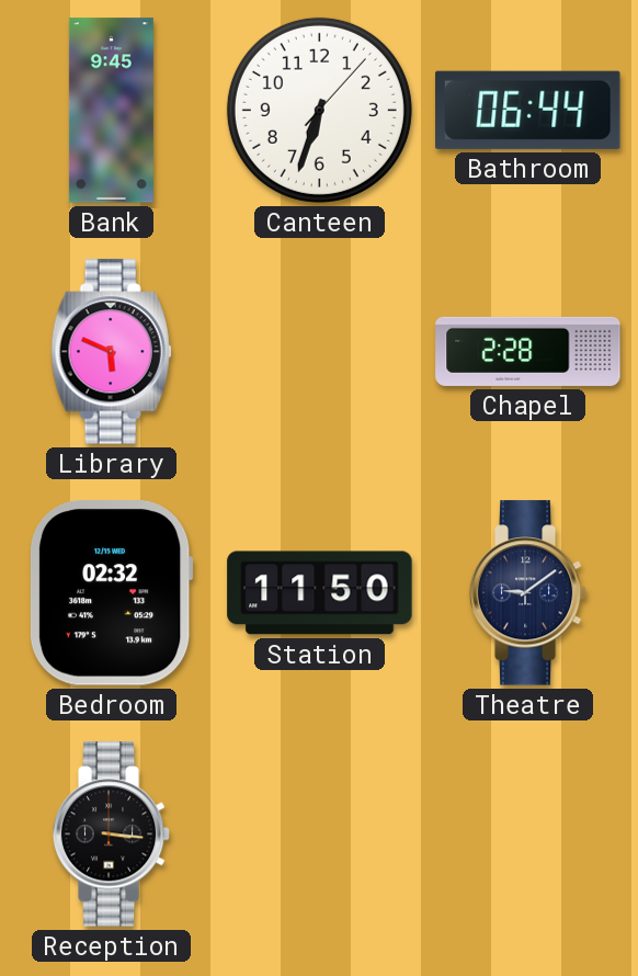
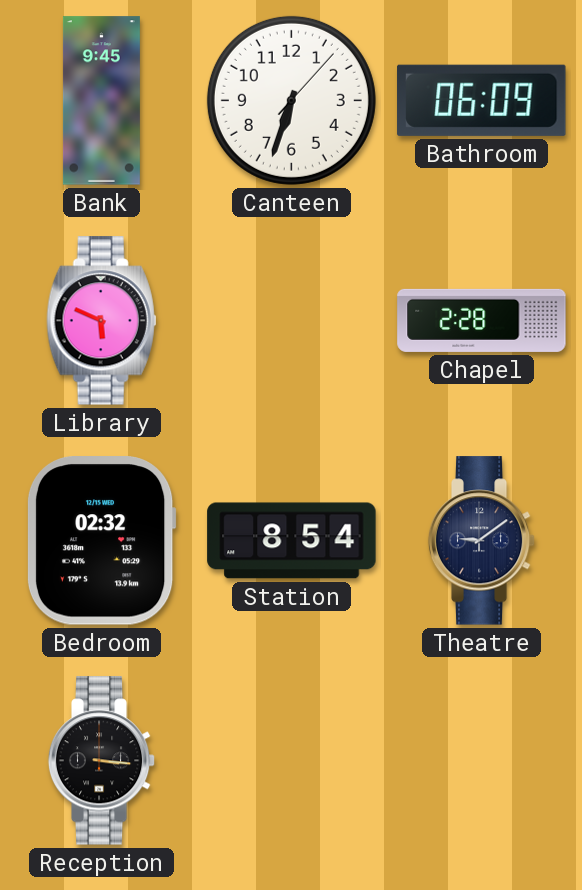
Bathroom: 06:44 -> 06:09
Station: 11:50 -> 8:54
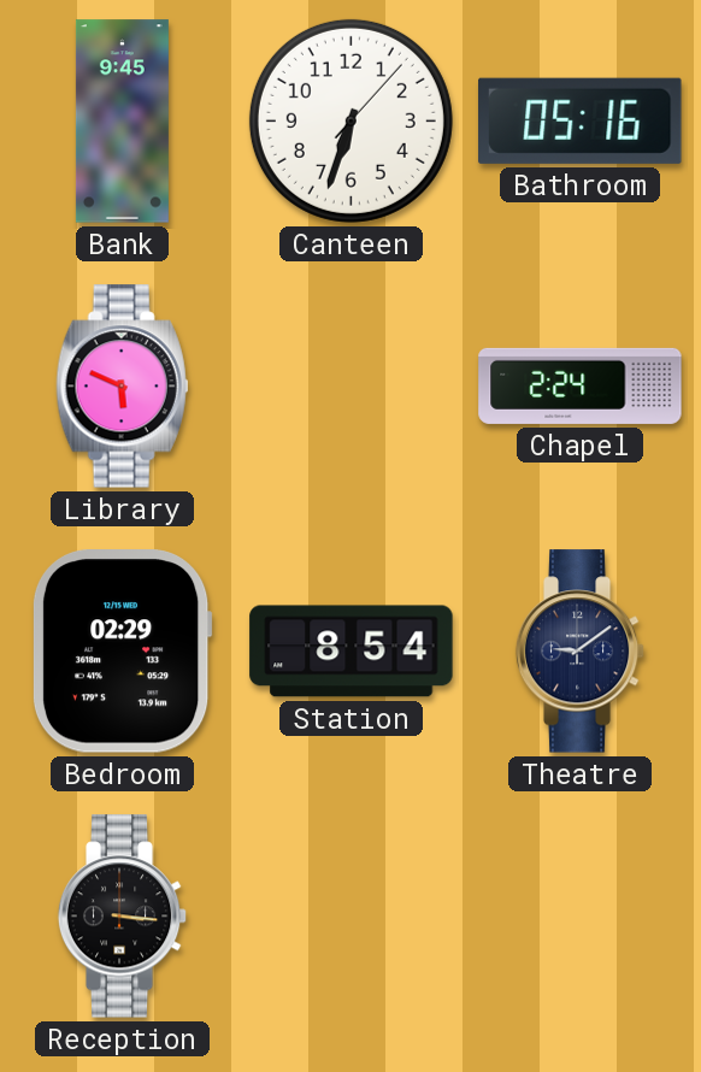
Bathroom: 06:09 -> 05:16
Chapel: 2:28 -> 2:24
Bedroom: 02:32 -> 02:29
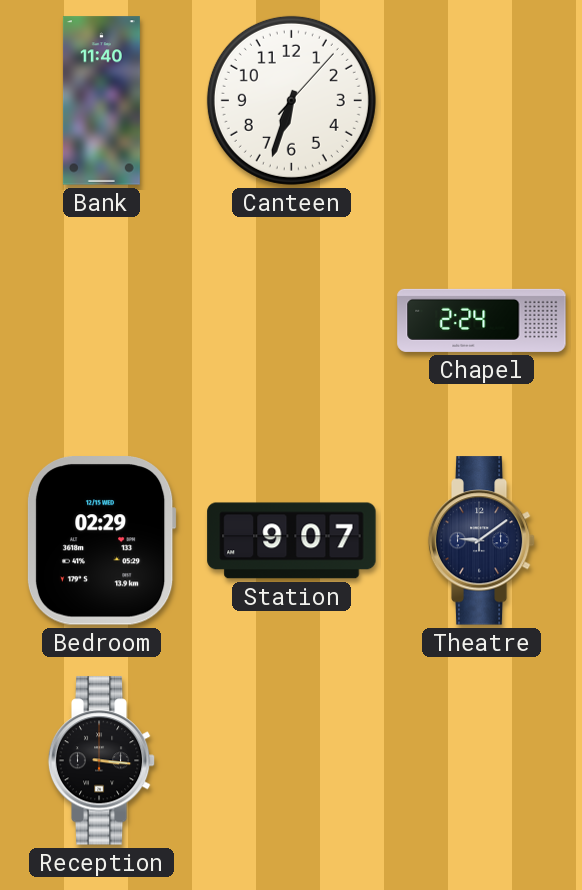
Bank: 9:45 -> 11:40
Bathroom: 05:16 -> none
Library: 5:49 -> none
Station: 8:54 -> 9:07
